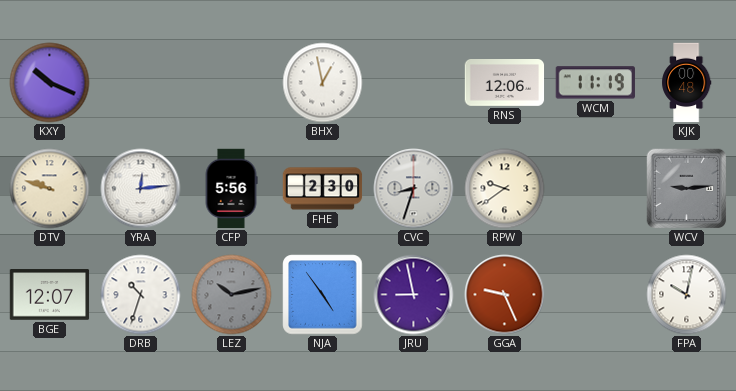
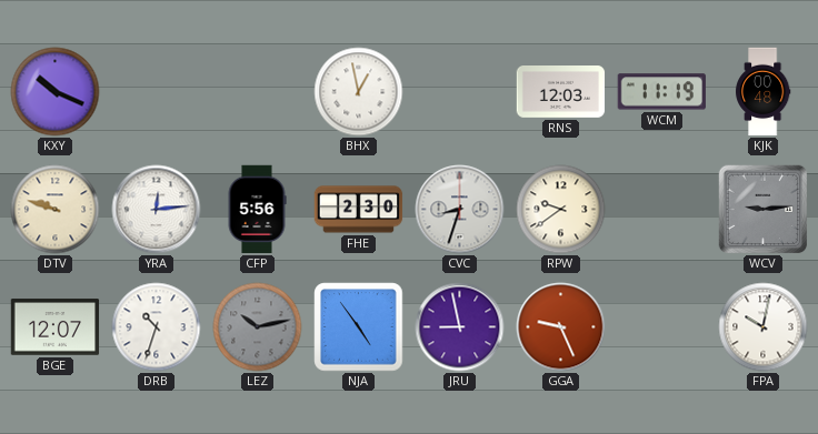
RNS: 12:06 -> 12:03
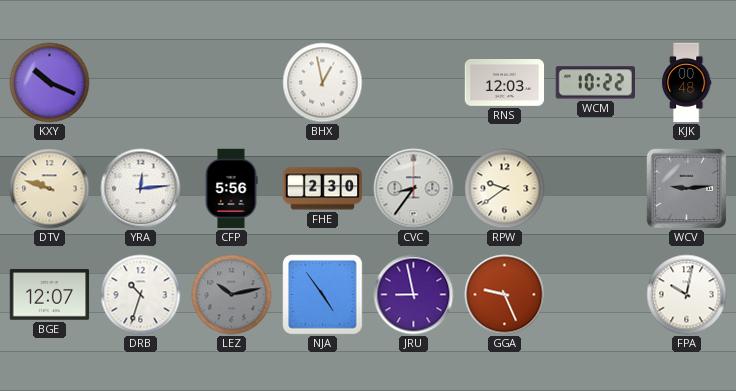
WCM: 11:19 -> 10:22
CVC: 8:33 -> 8:36
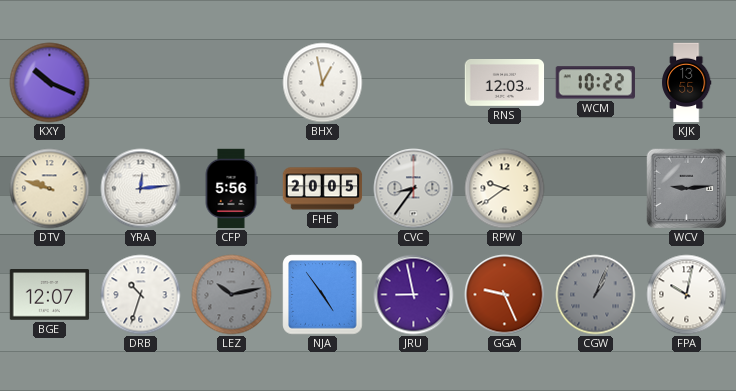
KJK: 00:48 -> 13:55
FHE: 2:30 -> 20:05
CGW: none -> 1:04
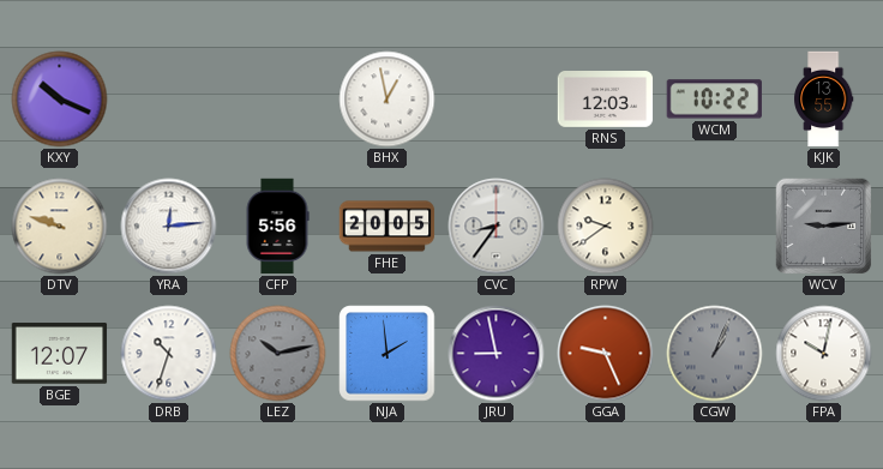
NJA: 4:54 -> 1:59
